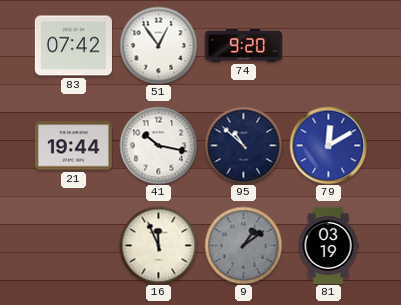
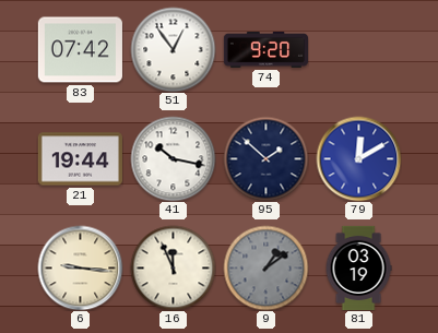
95: 10:52 -> 1:52
6: none -> 9:16
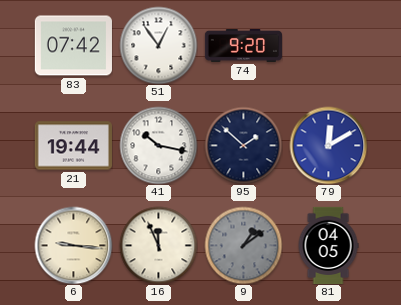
81: 03:19 -> 04:05
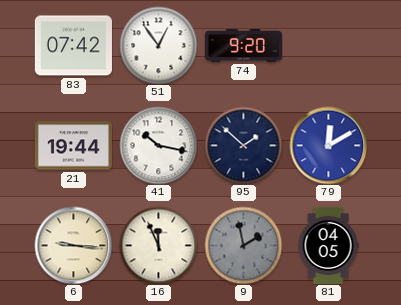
9: 1:09 -> 1:58
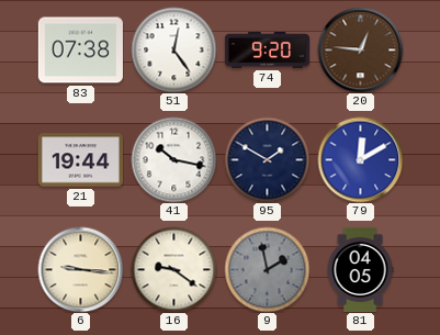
83: 07:42 -> 07:38
51: 12:54 -> 12:24
20: none -> 12:46
95: 1:52 -> 1:50
16: 11:56 -> 9:21
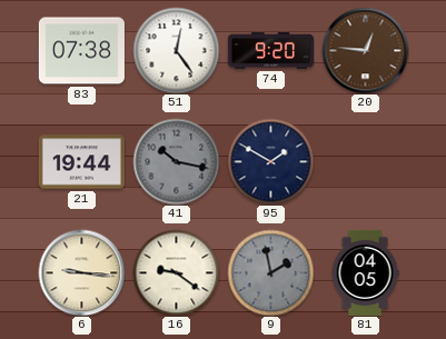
41 dial: white -> grey
79: 12:10 -> none
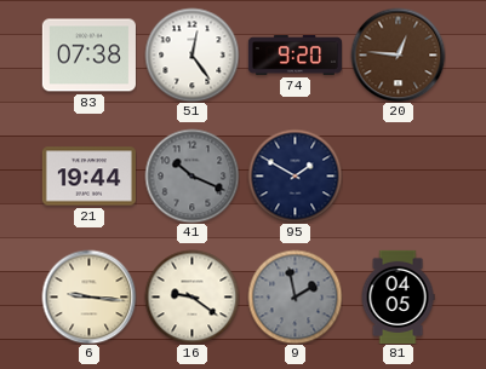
41: 10:17 -> 10:19
